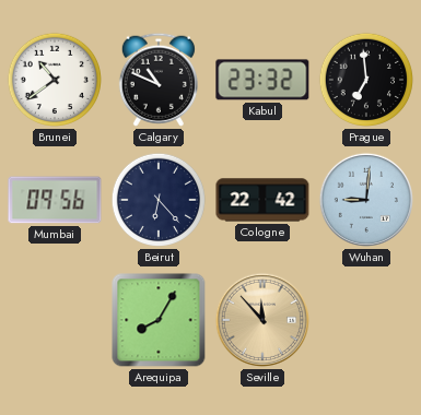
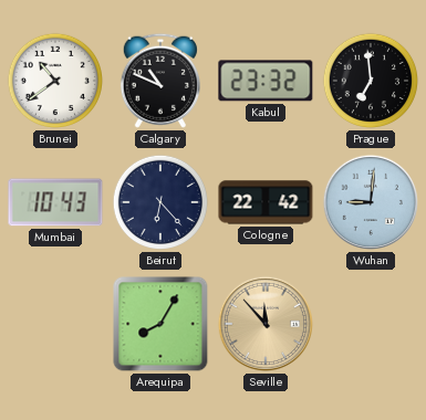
Mumbai: 09:56 -> 10:43
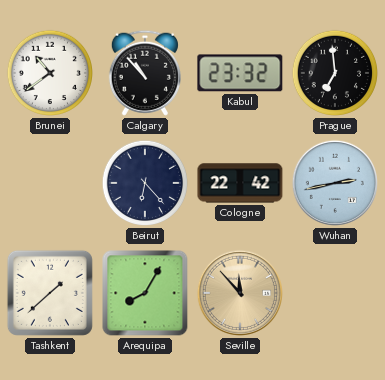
Calgary: 10:49 -> 10:53
Mumbai: 10:43 -> none
Wuhan: 9:01 -> 2:43
Tashkent: none -> 1:38
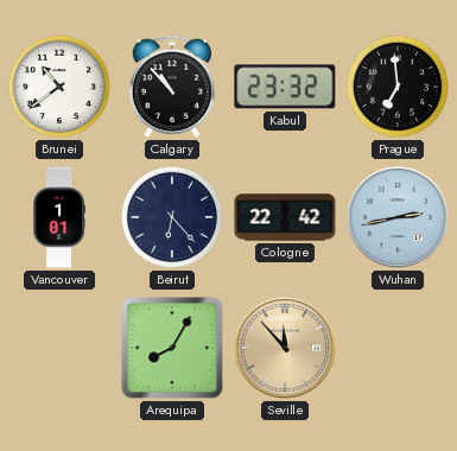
Vancouver: none -> 1:01
Tashkent: 1:38 -> none
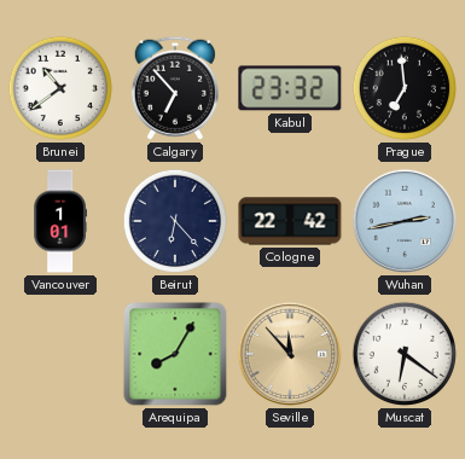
Calgary: 10:53 -> 6:53
Muscat: none -> 6:21
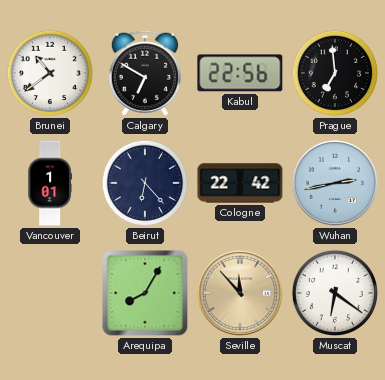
Calgary: 6:53 -> 6:50
Kabul: 23:32 -> 22:56
